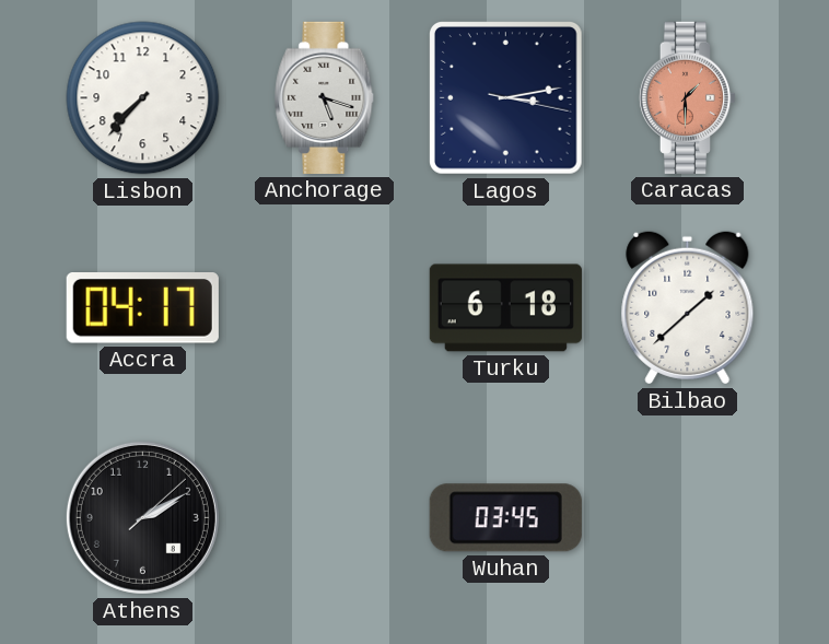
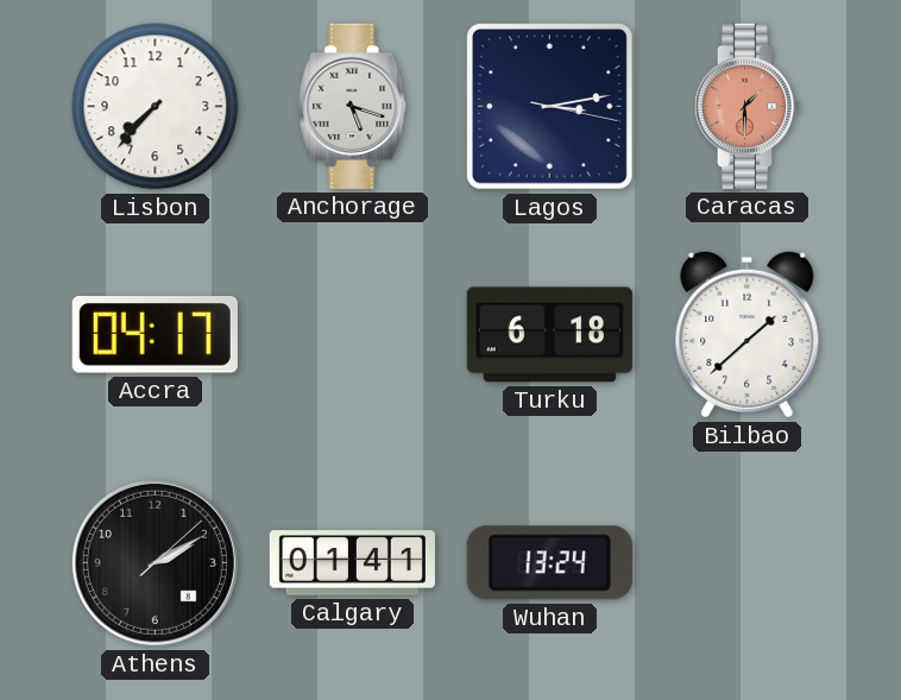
Calgary: none -> 01:41
Wuhan: 03:45 -> 13:24
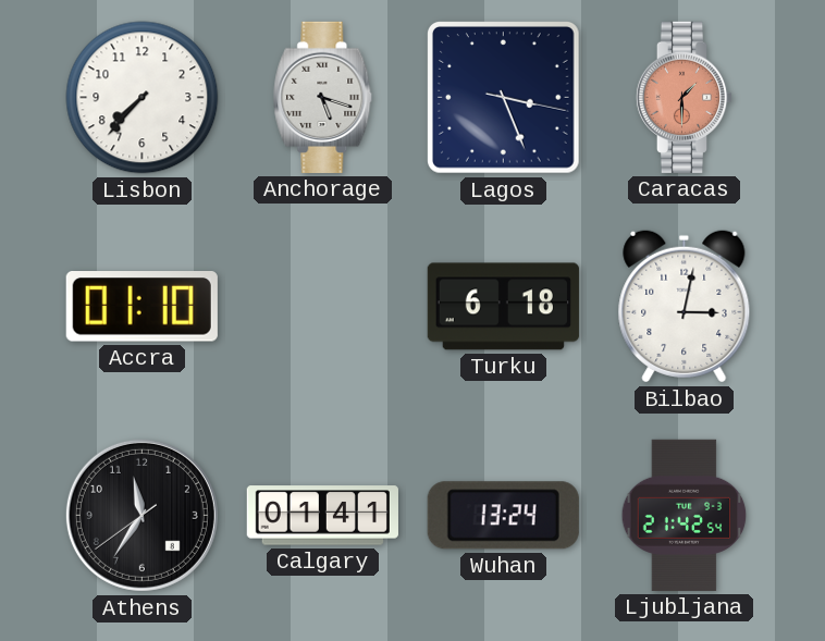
Lagos: 3:13 -> 3:26
Accra: 04:17 -> 01:10
Bilbao: 1:38 -> 3:02
Athens: 2:10 -> 11:35
Ljubljana: none -> 21:42
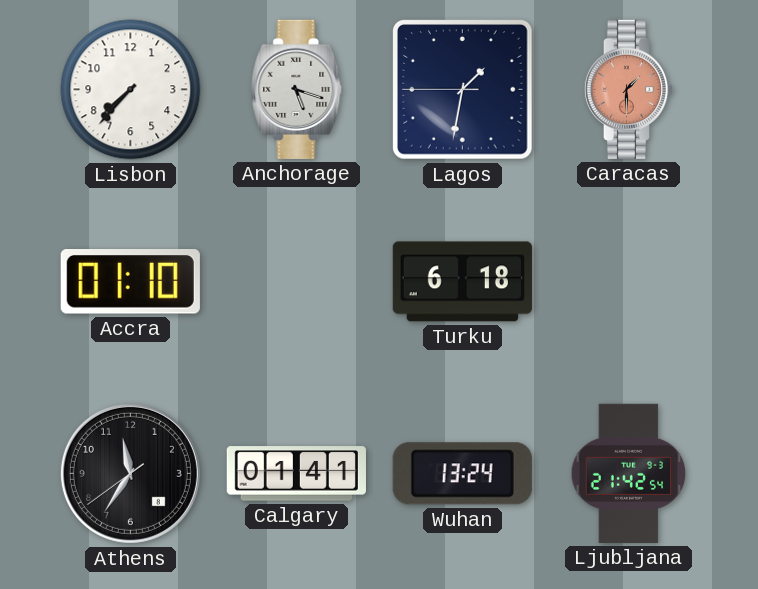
Lagos: 3:26 -> 1:31
Bilbao: 3:02 -> none
